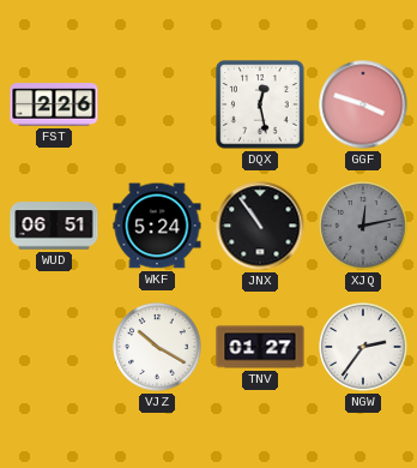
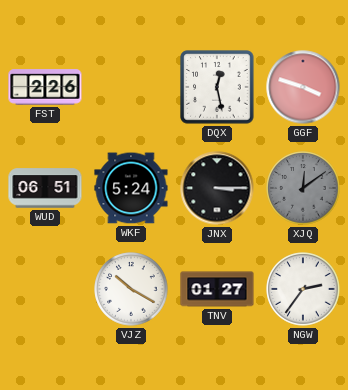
JNX: 10:54 -> 3:15
XJQ: 12:13 -> 12:09
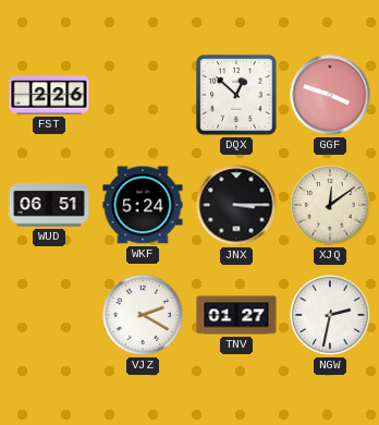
DQX: 12:28 -> 12:52
XJQ dial: grey -> cream
VJZ: 10:20 -> 2:20
NGW: 2:36 -> 2:32
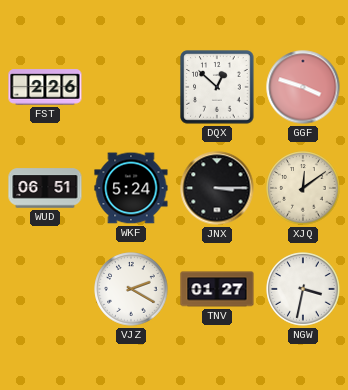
NGW: 2:32 -> 3:32
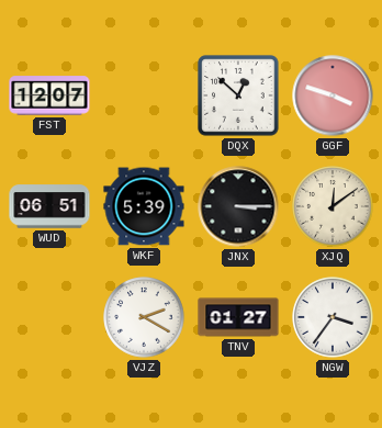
FST: 2:26 -> 12:07
WKF: 5:24 -> 5:39
NGW: 3:32 -> 3:36
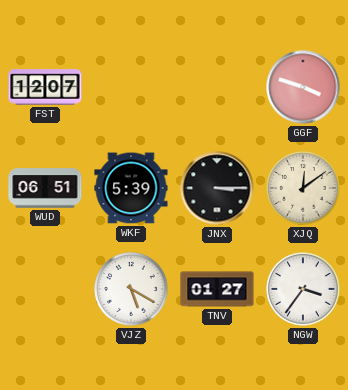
DQX: 12:52 -> none
VJZ: 2:20 -> 5:20
